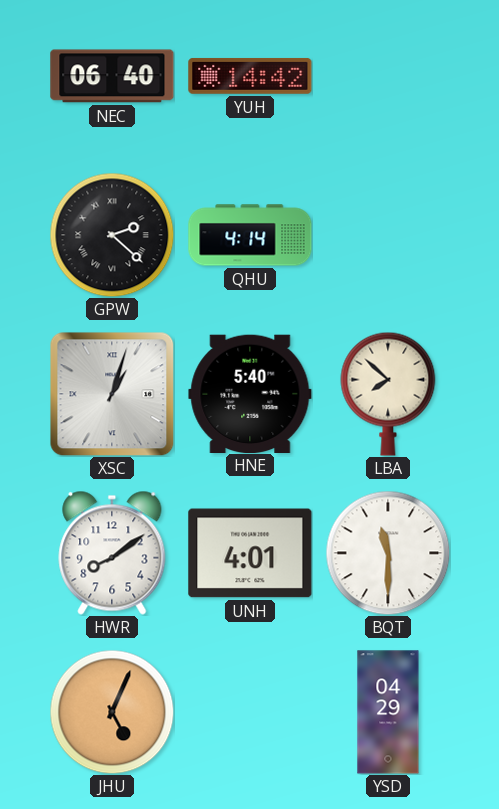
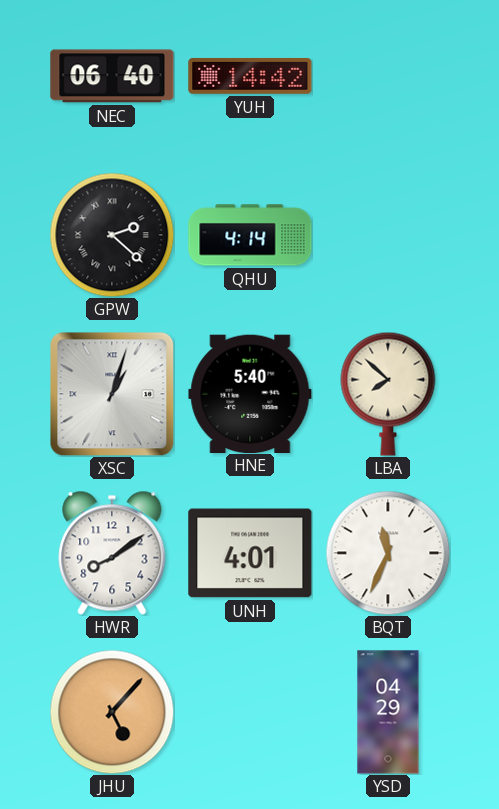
BQT: 11:30 -> 11:34
JHU: 5:04 -> 5:07
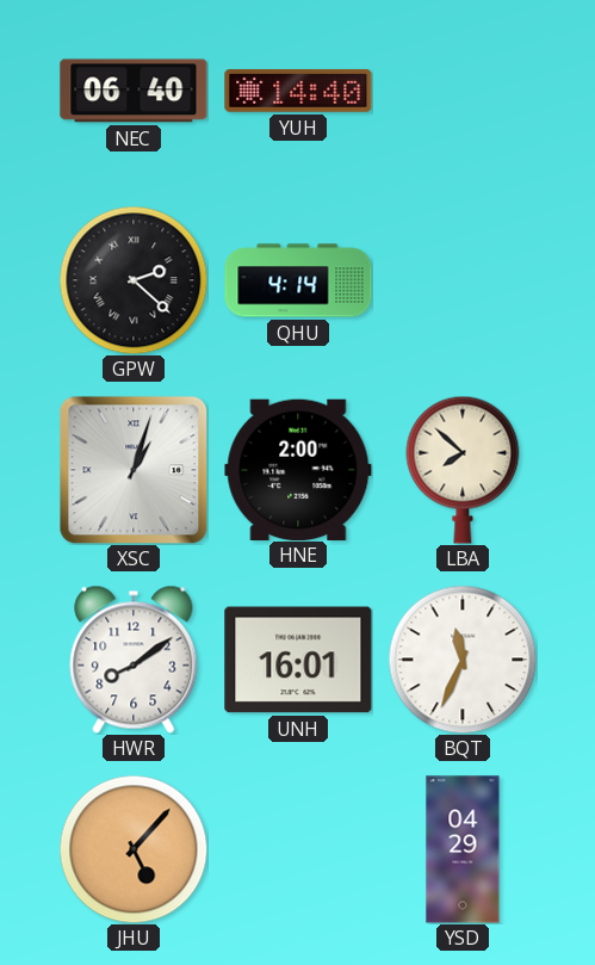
YUH: 14:42 -> 14:40
HNE: 5:40 -> 2:00
UNH: 4:01 -> 16:01
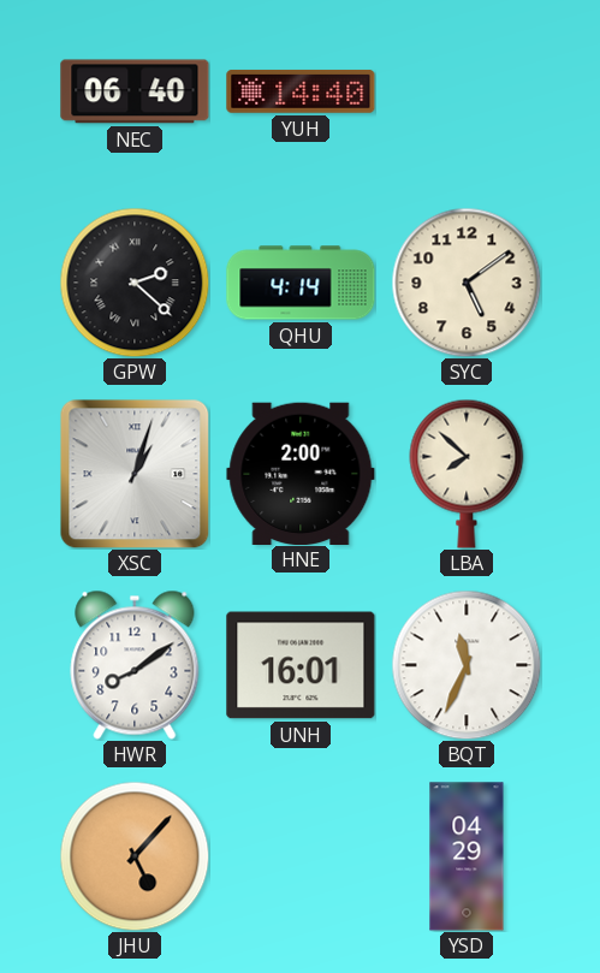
SYC: none -> 5:09
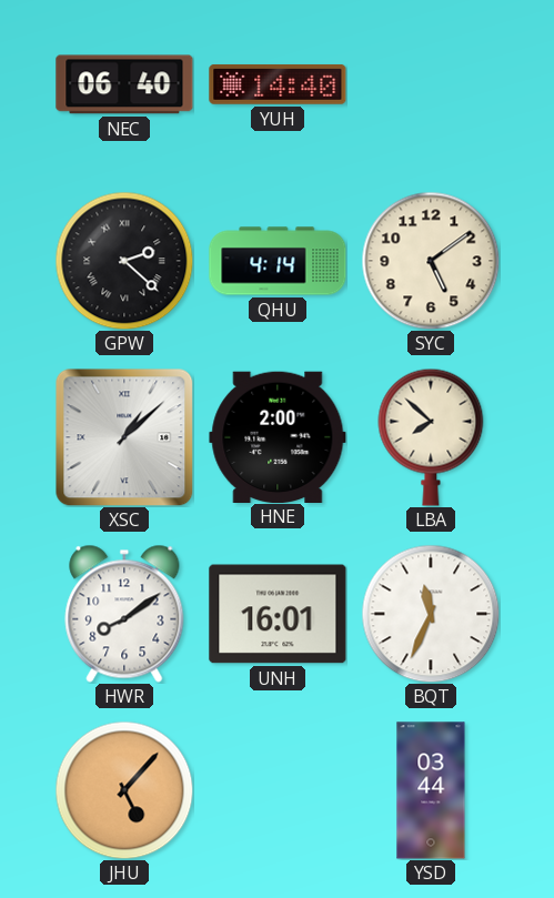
XSC: 1:03 -> 1:08
YSD: 04:29 -> 03:44
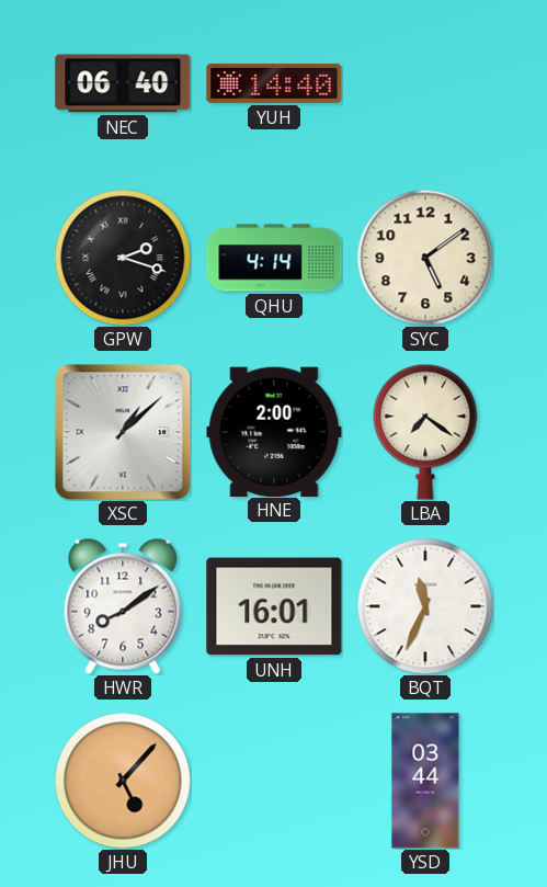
GPW: 2:22 -> 2:18
LBA: 7:52 -> 7:21
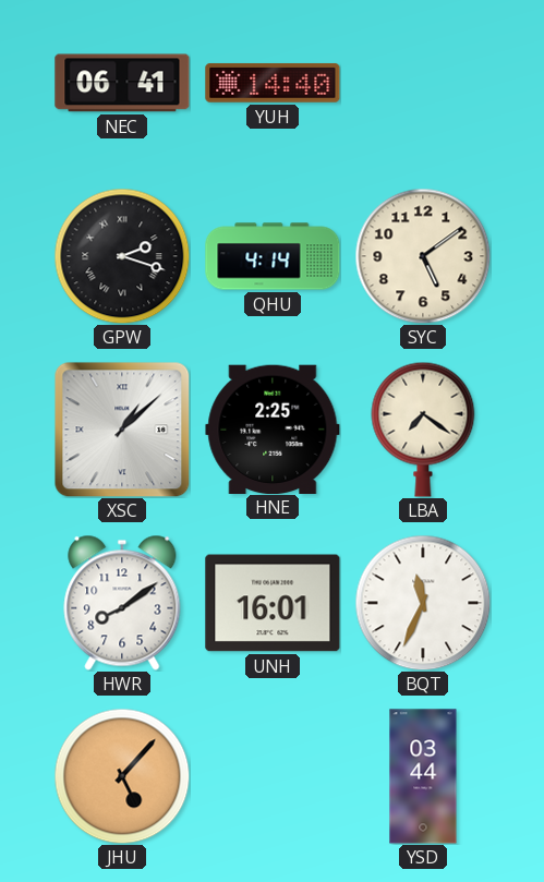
NEC: 06:40 -> 06:41
HNE: 2:00 -> 2:25
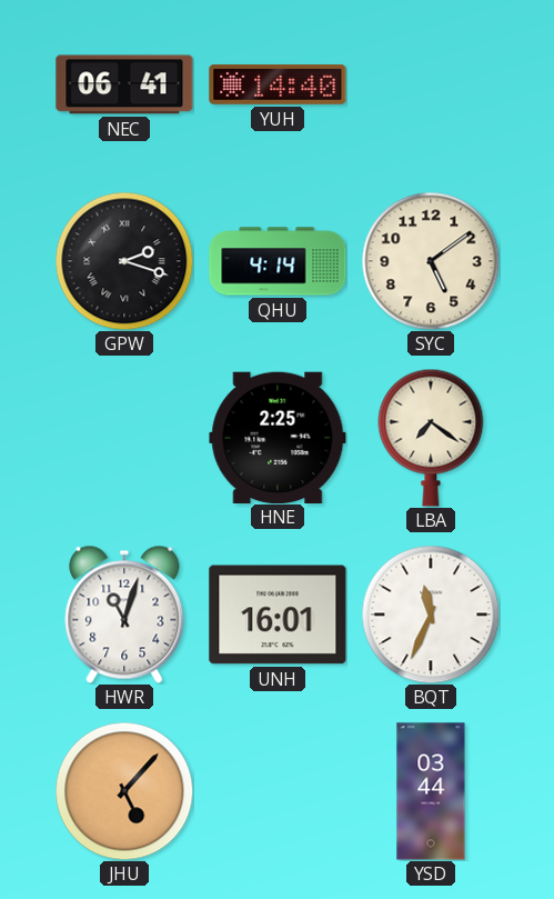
XSC: 1:08 -> none
HWR: 8:09 -> 11:03
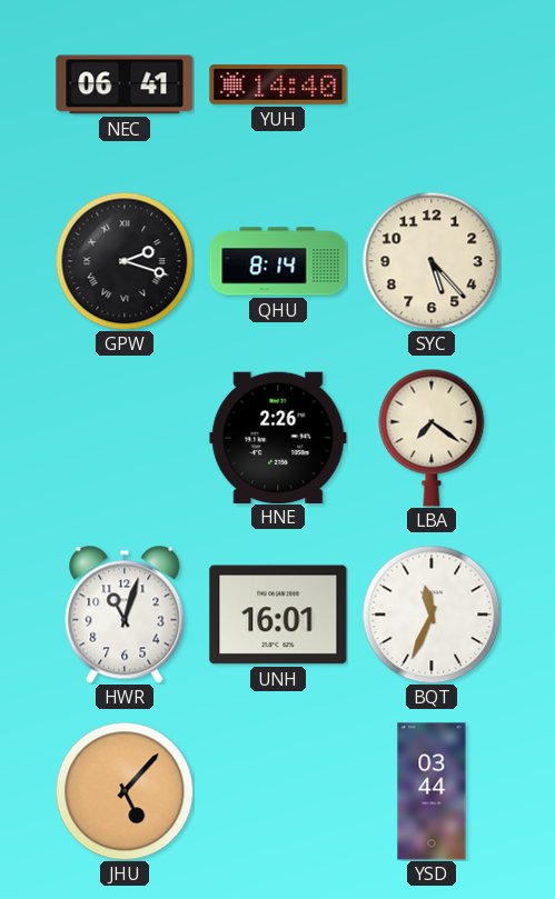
QHU: 4:14 -> 8:14
SYC: 5:09 -> 5:23
HNE: 2:25 -> 2:26
